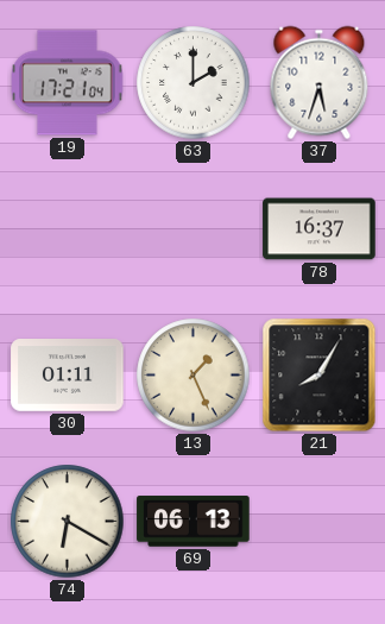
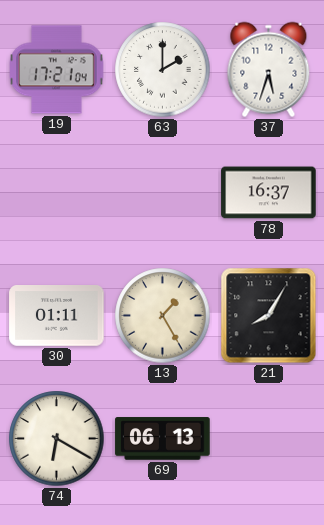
13: 1:26 -> 1:25
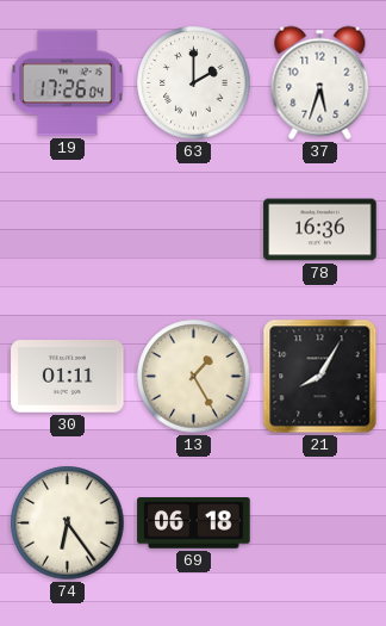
19: 17:21 -> 17:26
78: 16:37 -> 16:36
74: 6:20 -> 6:24
69: 06:13 -> 06:18
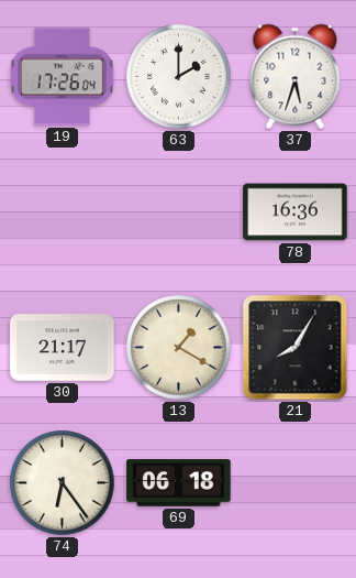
30: 01:11 -> 21:17
13: 1:25 -> 1:20
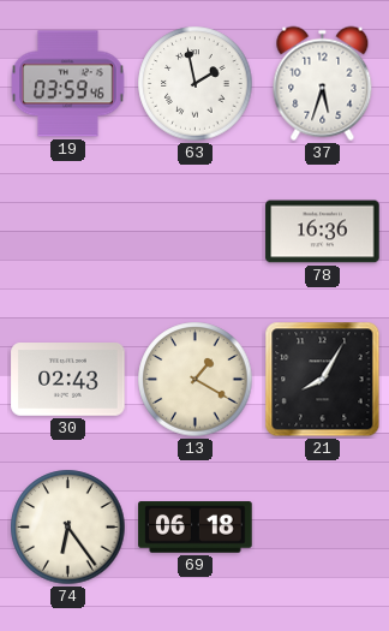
19: 17:26 -> 03:59
63: 2:00 -> 1:58
30: 21:17 -> 02:43
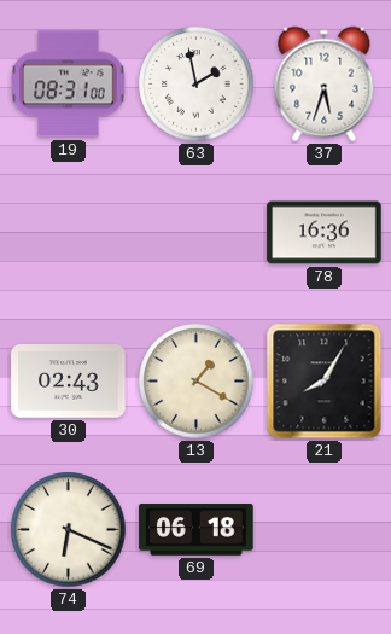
19: 03:59 -> 08:31
74: 6:24 -> 6:19
